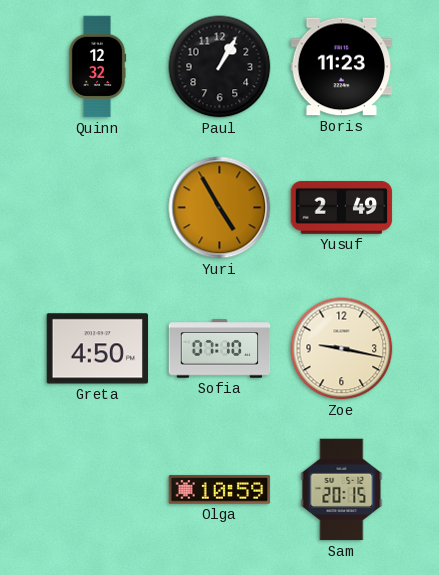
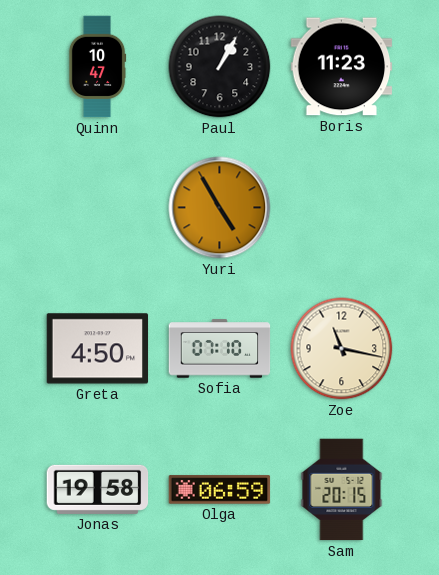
Quinn: 12:32 -> 10:47
Yusuf: 2:49 -> none
Zoe: 9:17 -> 11:17
Jonas: none -> 19:58
Olga: 10:59 -> 06:59
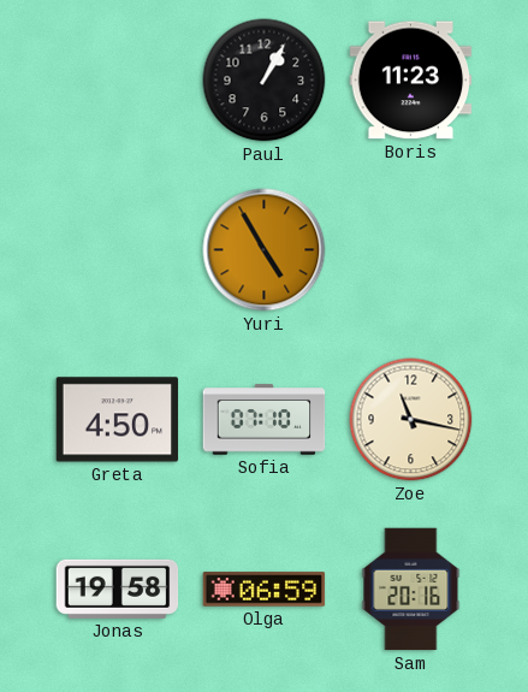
Quinn: 10:47 -> none
Sam: 20:15 -> 20:16
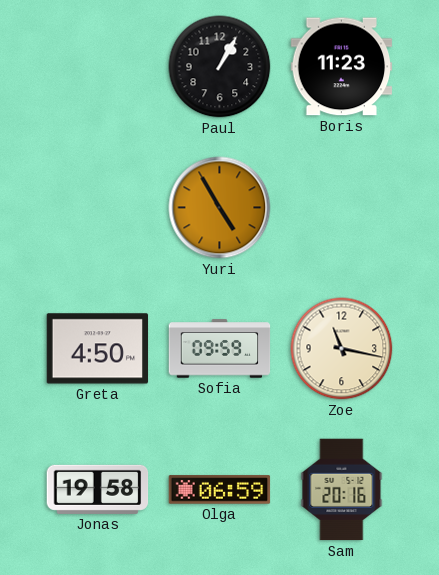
Sofia: 07:10 -> 09:59
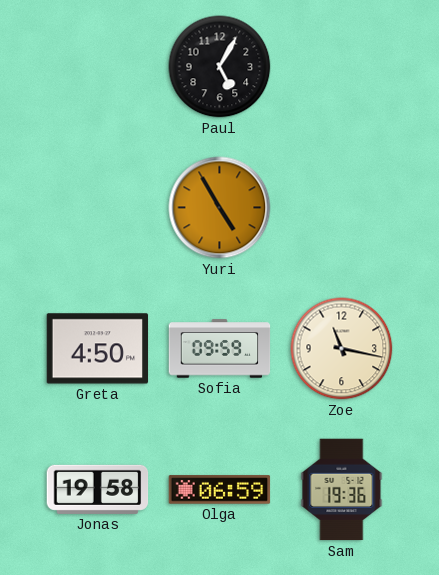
Paul: 1:05 -> 5:05
Boris: 11:23 -> none
Sam: 20:16 -> 19:36
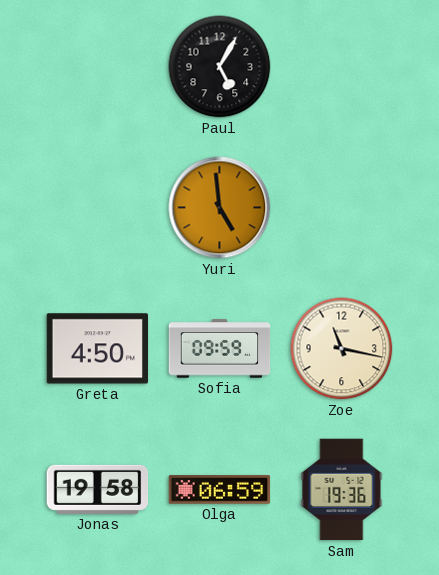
Yuri: 4:55 -> 4:59
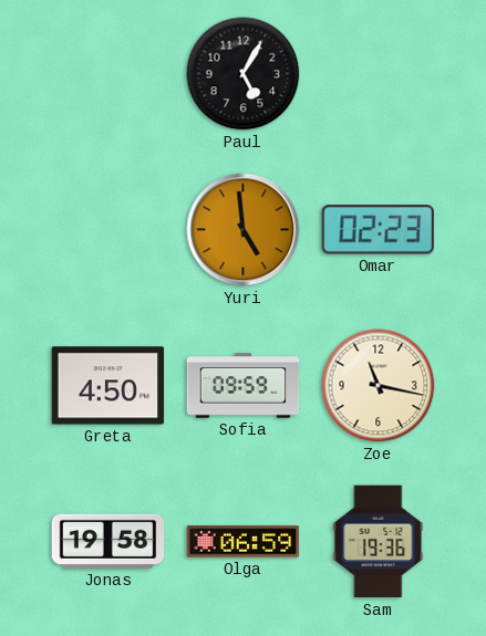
Omar: none -> 02:23
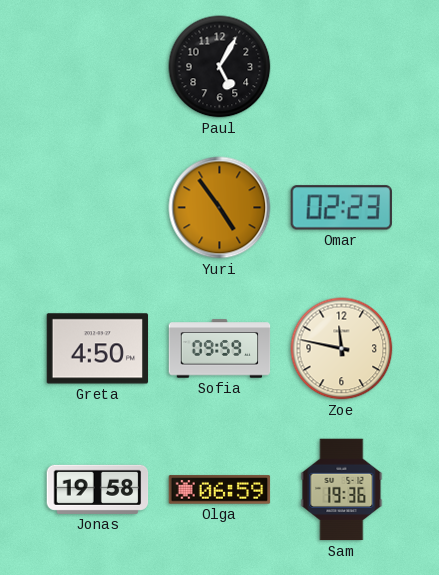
Yuri: 4:59 -> 4:54
Zoe: 11:17 -> 11:47
